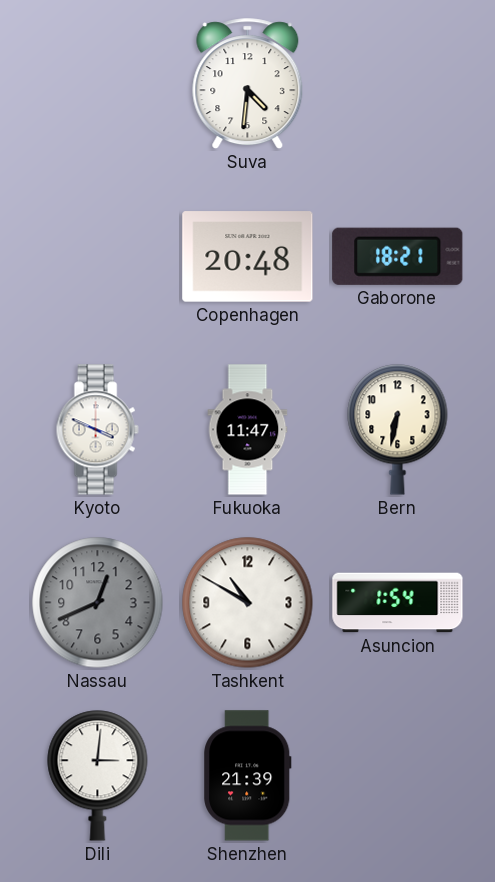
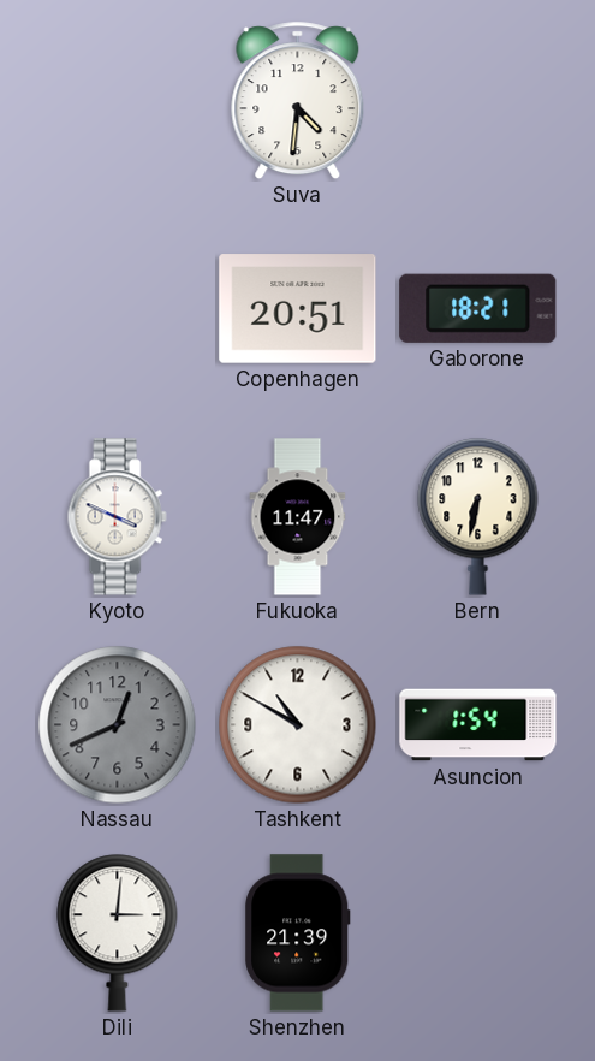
Copenhagen: 20:48 -> 20:51
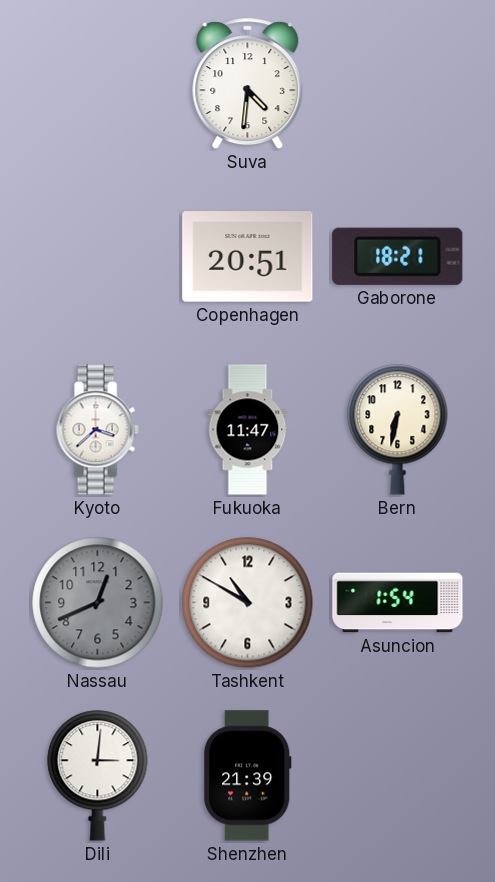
Kyoto: 3:49 -> 3:38
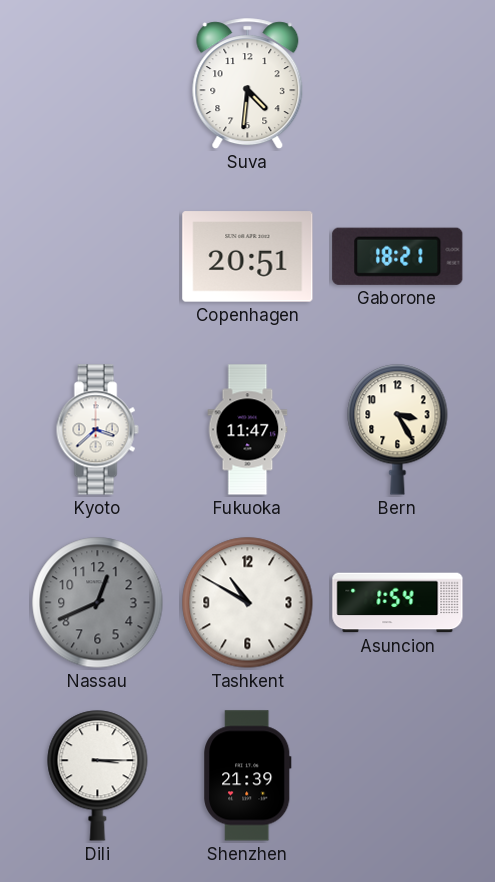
Bern: 6:32 -> 3:25
Dili: 3:01 -> 3:15
